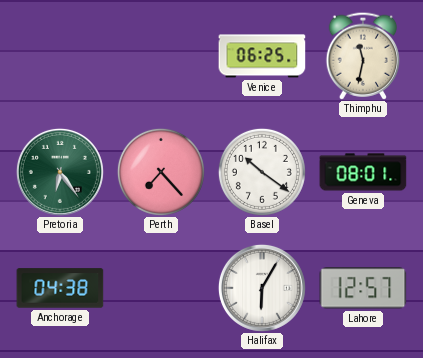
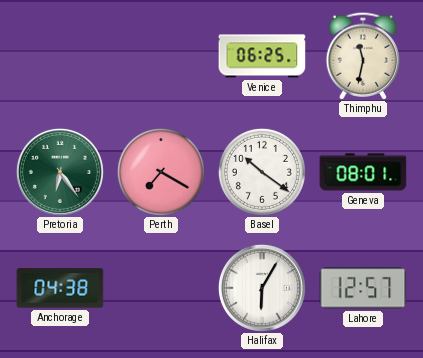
Perth: 7:23 -> 7:20
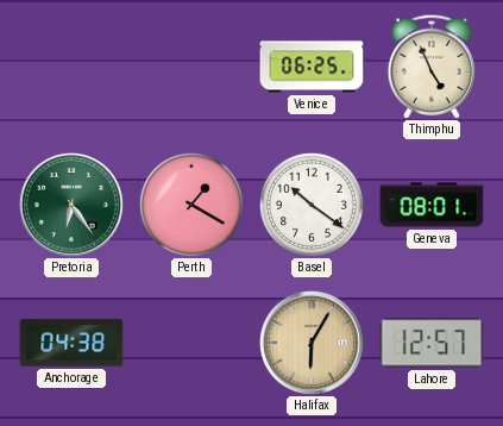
Thimphu: 11:32 -> 4:56
Perth: 7:20 -> 1:20
Halifax dial: white -> champagne
